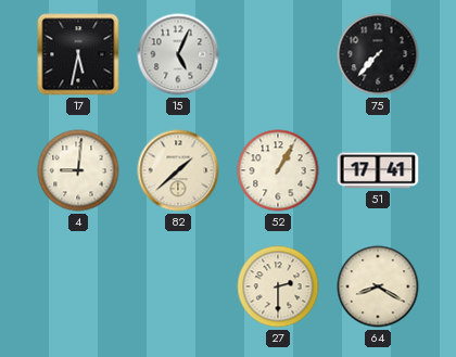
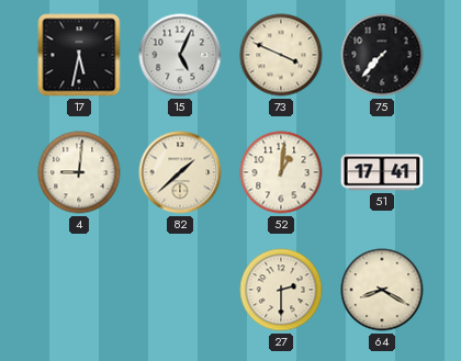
73: none -> 3:49
52: 1:05 -> 1:01
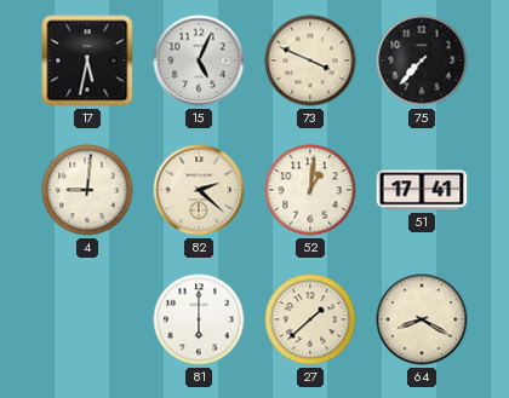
82: 1:38 -> 2:22
81: none -> 6:00
27: 2:30 -> 1:38
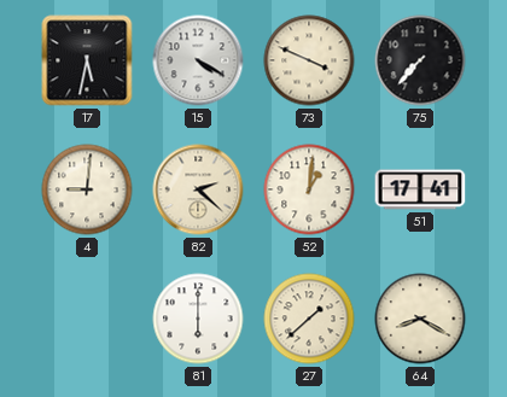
15: 5:04 -> 4:20
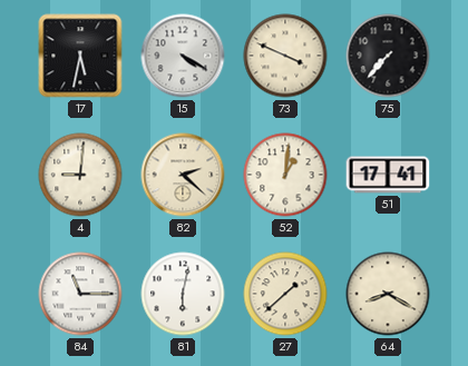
84: none -> 11:15
81: 6:00 -> 6:02
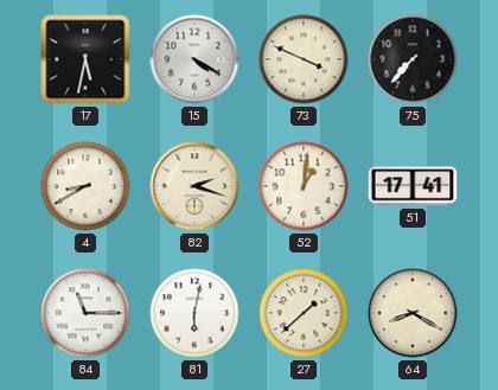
4: 9:01 -> 8:40
82: 2:22 -> 2:18
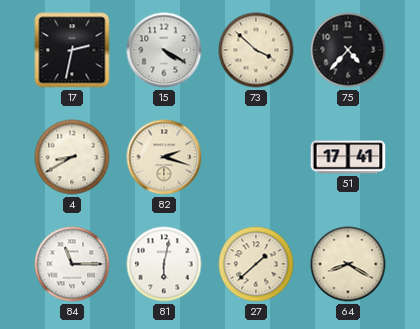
17: 5:32 -> 2:32
73: 3:49 -> 3:52
75: 7:37 -> 4:37
52: 1:01 -> none
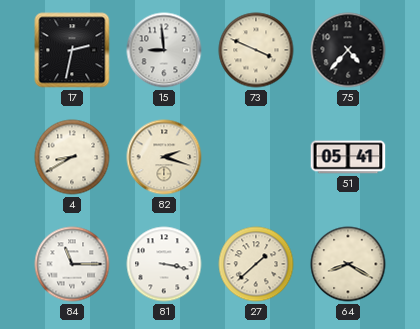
15: 4:20 -> 8:59
73: 3:52 -> 3:49
51: 17:41 -> 05:41
81: 6:02 -> 3:17
